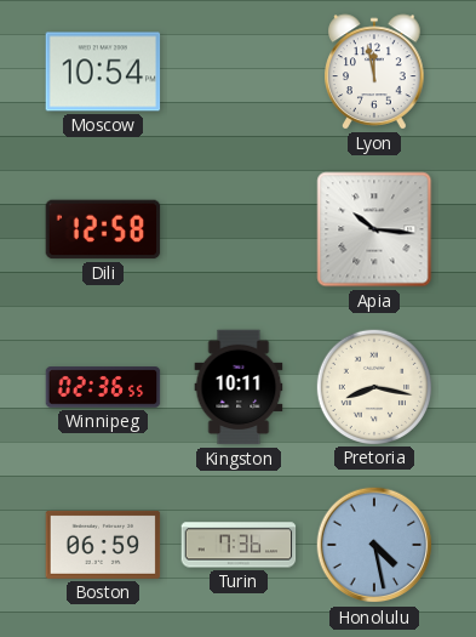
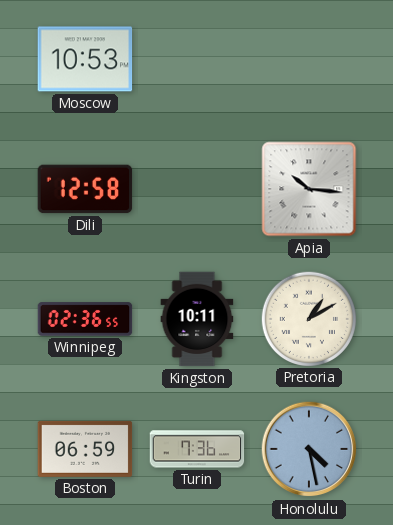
Moscow: 10:54 -> 10:53
Lyon: 11:58 -> none
Pretoria: 8:17 -> 1:10
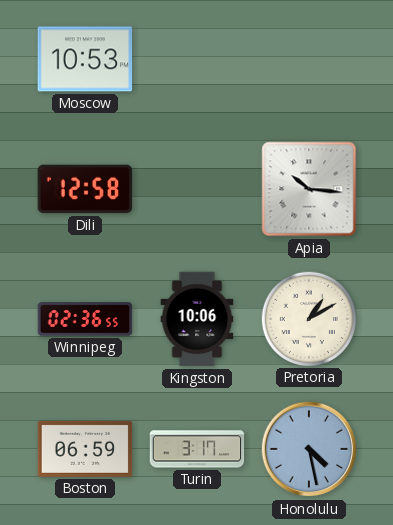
Kingston: 10:11 -> 10:06
Turin: 7:36 -> 3:17
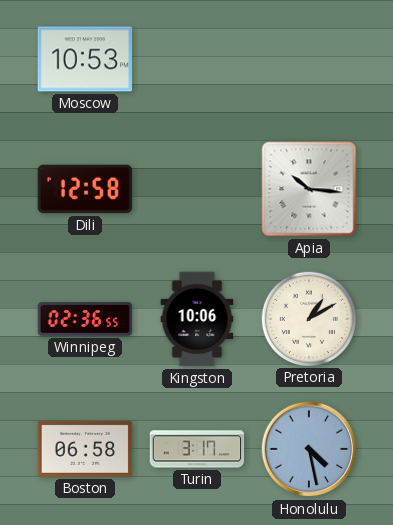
Boston: 06:59 -> 06:58
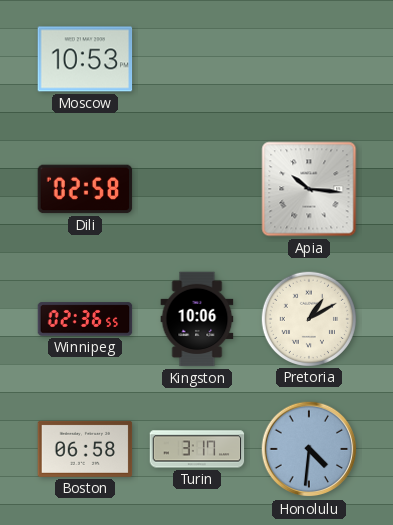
Dili: 12:58 -> 02:58
Honolulu: 4:28 -> 4:31
